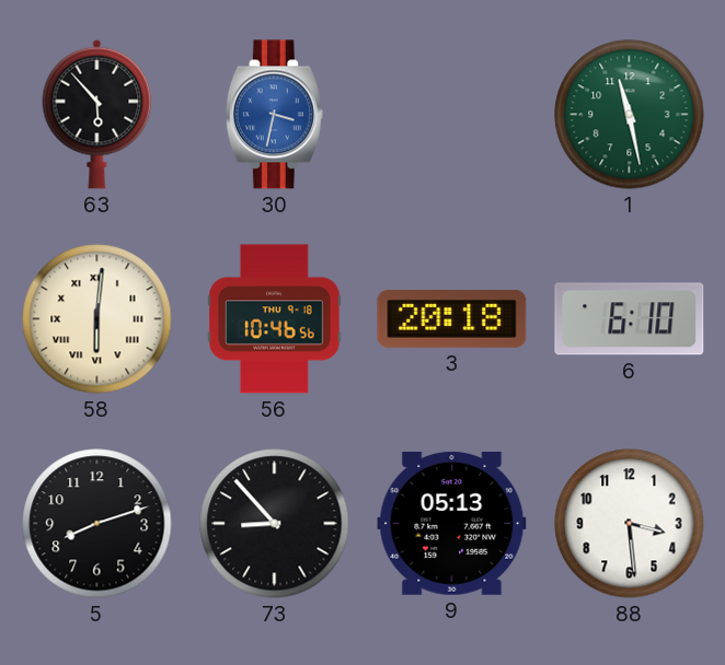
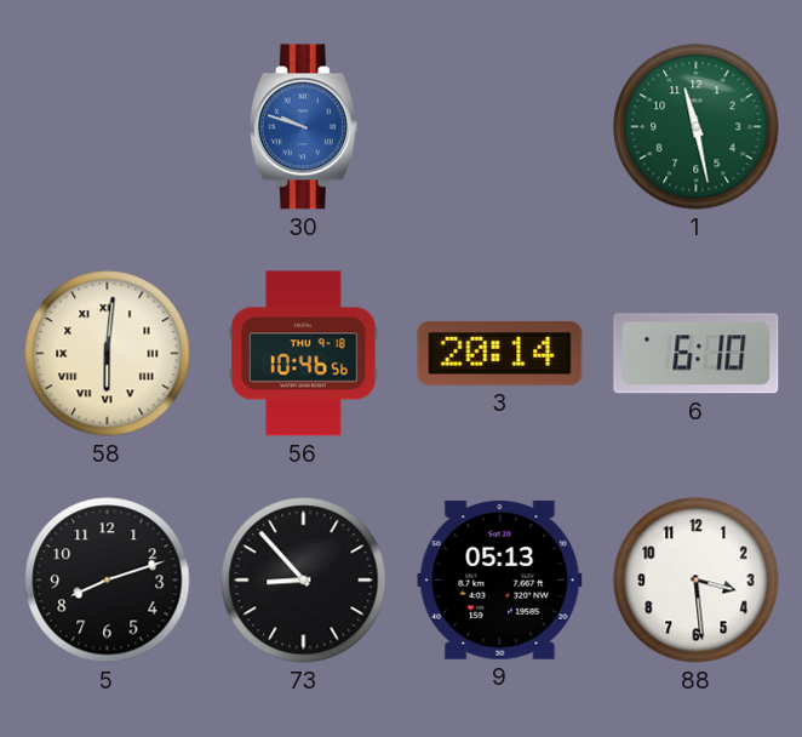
63: 5:53 -> none
30: 3:32 -> 9:48
3: 20:18 -> 20:14
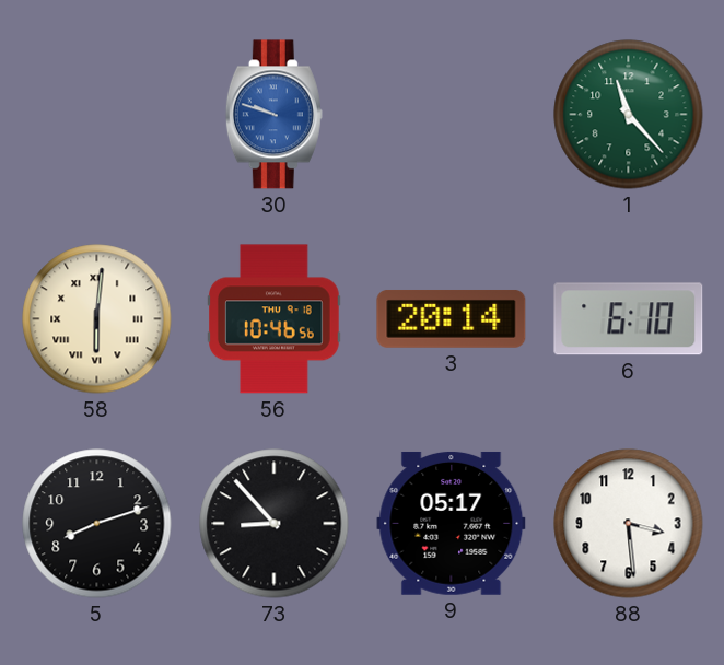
1: 11:28 -> 11:23
9: 05:13 -> 05:17
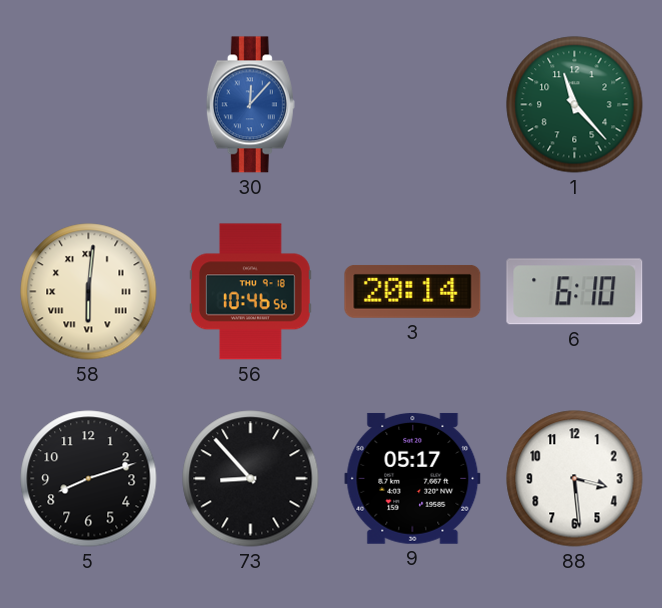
30: 9:48 -> 12:07
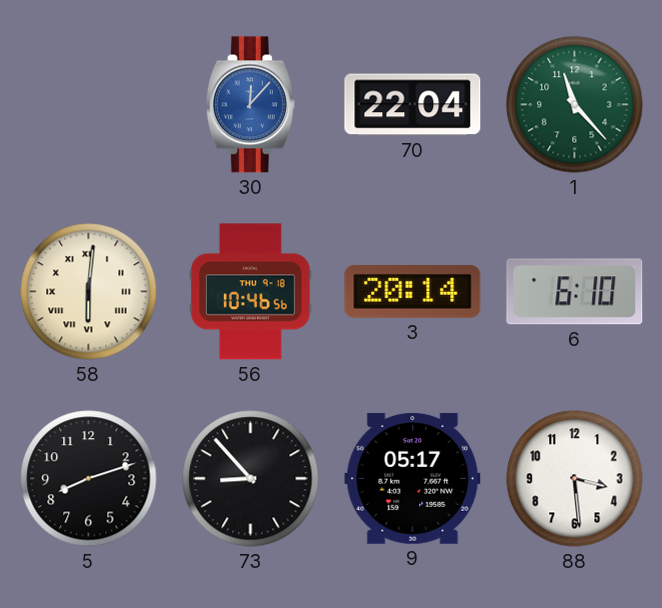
70: none -> 22:04
